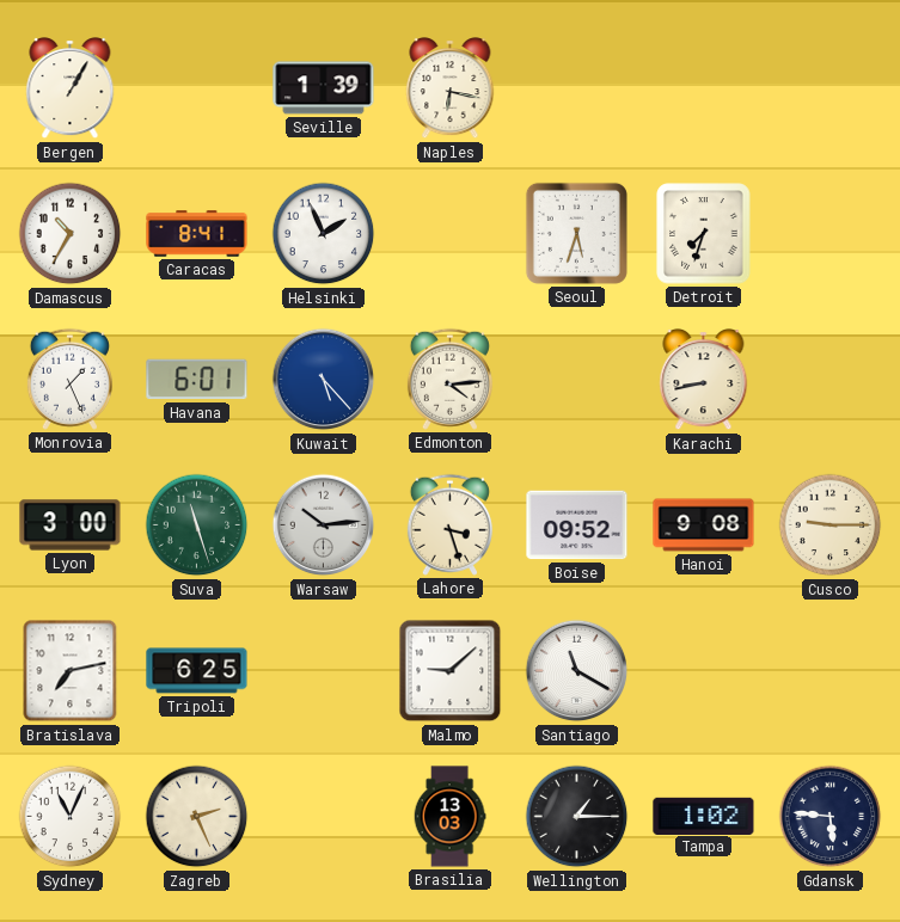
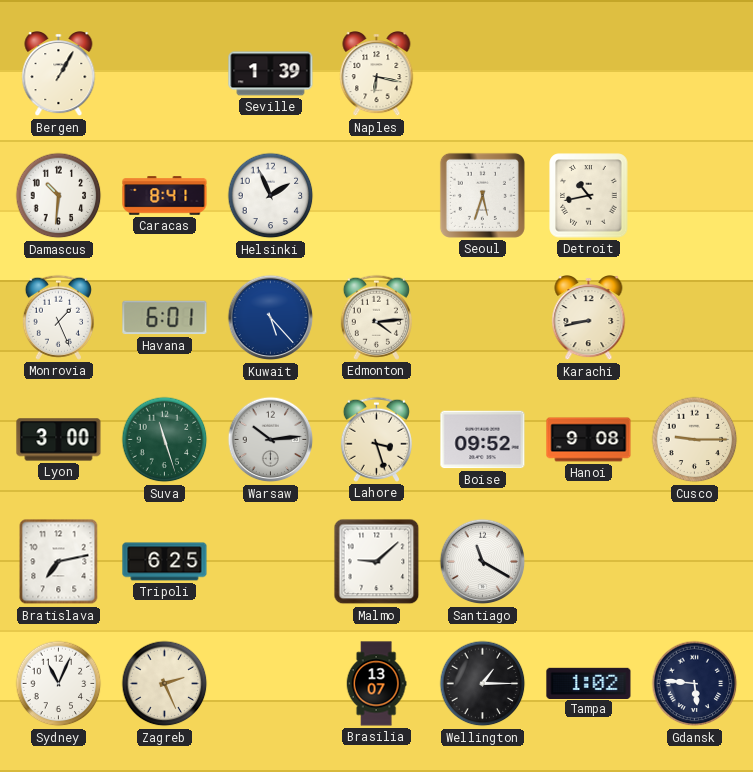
Damascus: 10:35 -> 10:31
Detroit: 7:33 -> 10:43
Brasilia: 13:03 -> 13:07
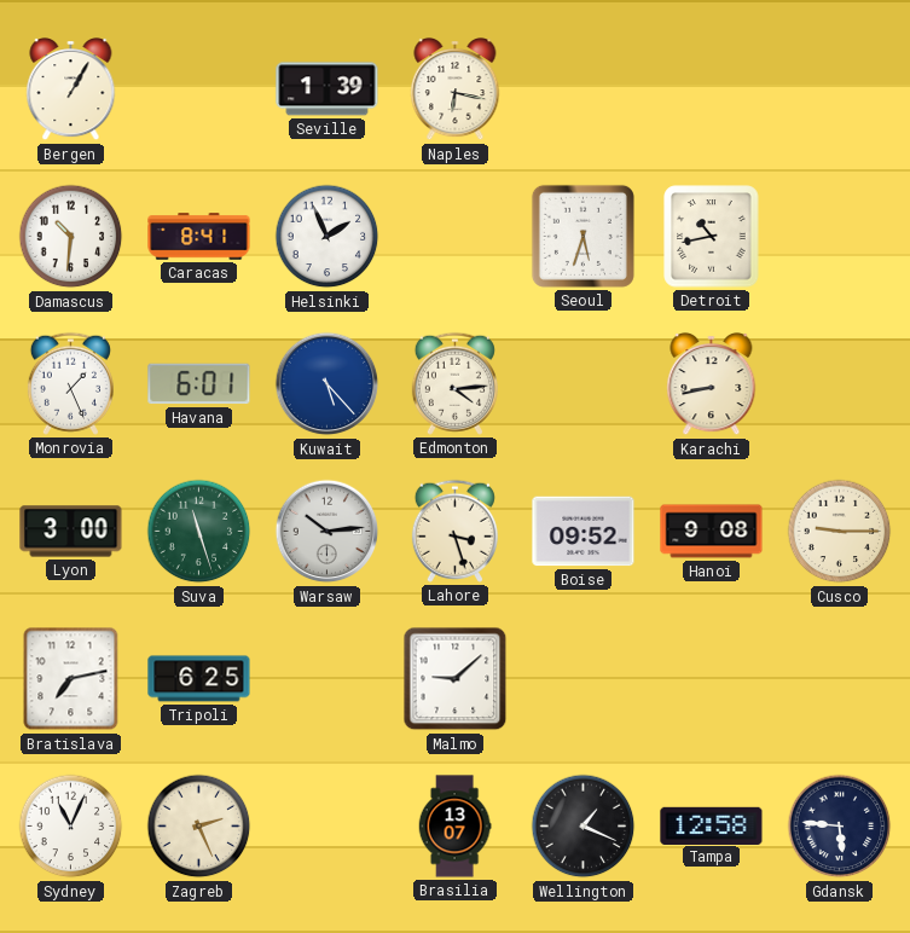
Santiago: 11:20 -> none
Wellington: 1:15 -> 1:19
Tampa: 1:02 -> 12:58
